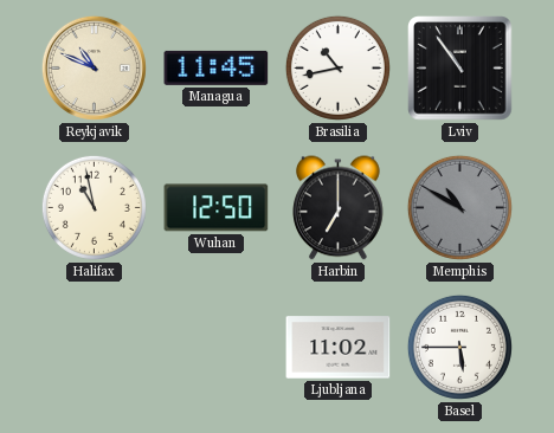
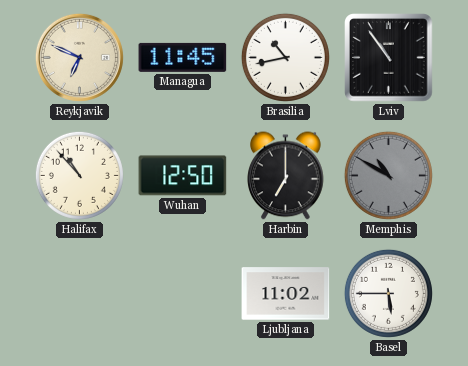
Reykjavik: 10:49 -> 6:49
Halifax: 10:58 -> 10:53
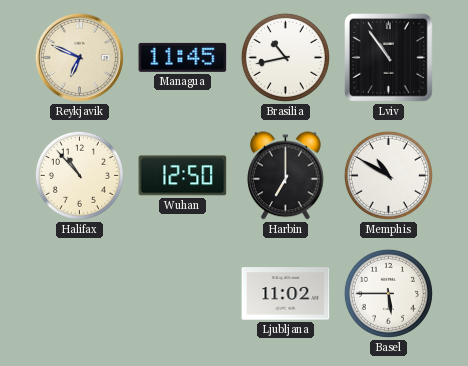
Memphis dial: grey -> white
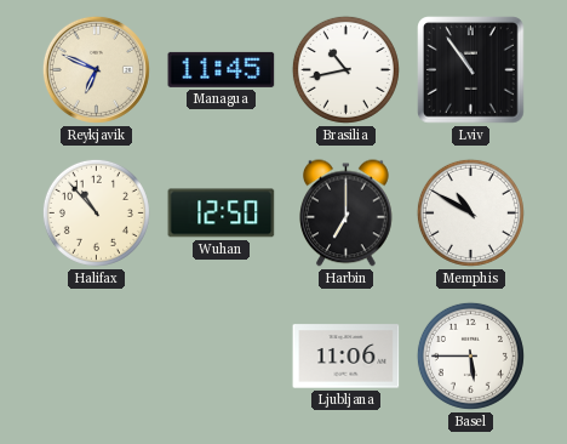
Ljubljana: 11:02 -> 11:06
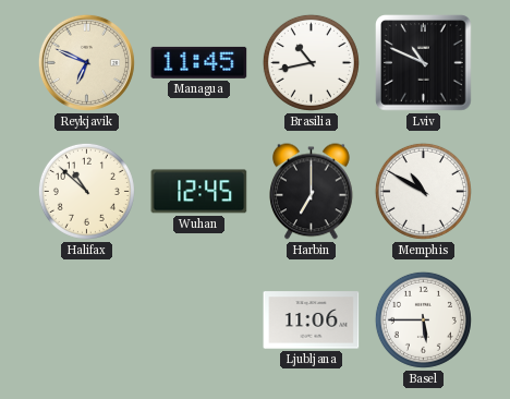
Lviv: 10:54 -> 10:49
Halifax: 10:53 -> 10:52
Wuhan: 12:50 -> 12:45
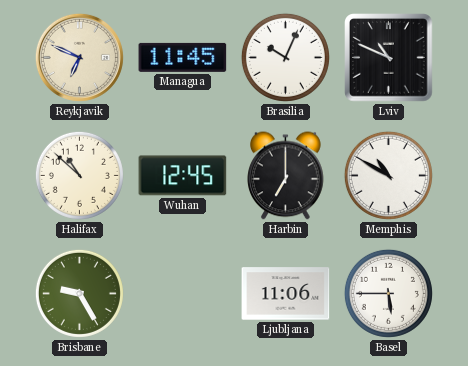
Brasilia: 10:43 -> 10:04
Brisbane: none -> 9:25
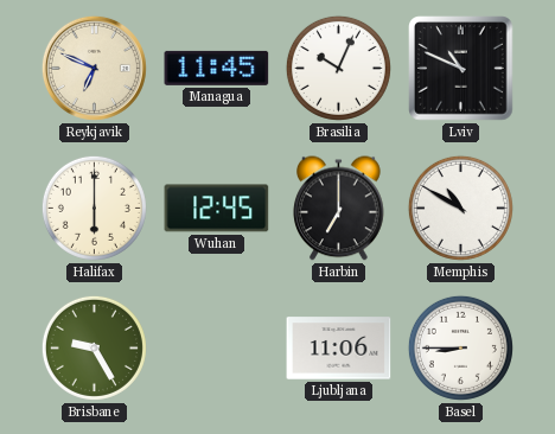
Halifax: 10:52 -> 6:00
Basel: 5:45 -> 8:45
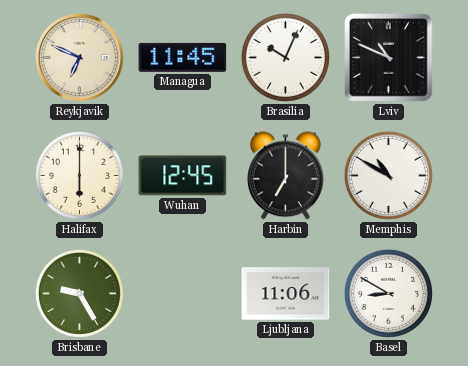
Basel: 8:45 -> 8:50
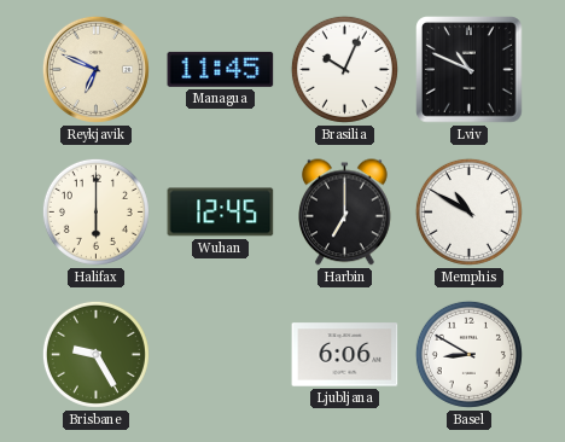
Ljubljana: 11:06 -> 6:06
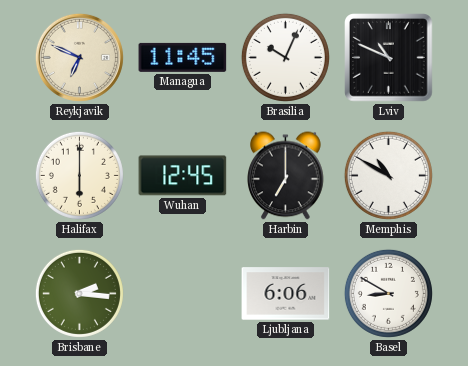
Brisbane: 9:25 -> 2:16
